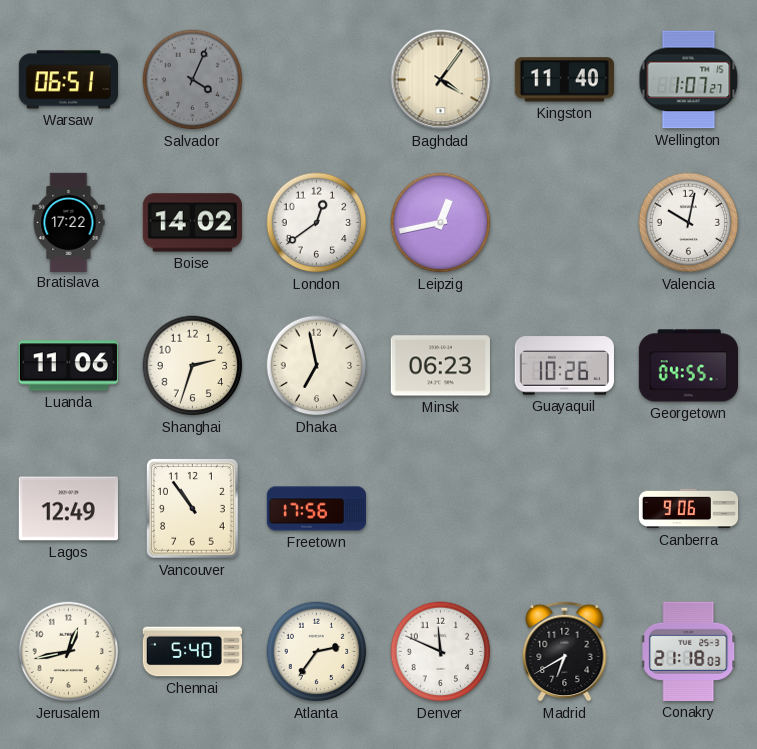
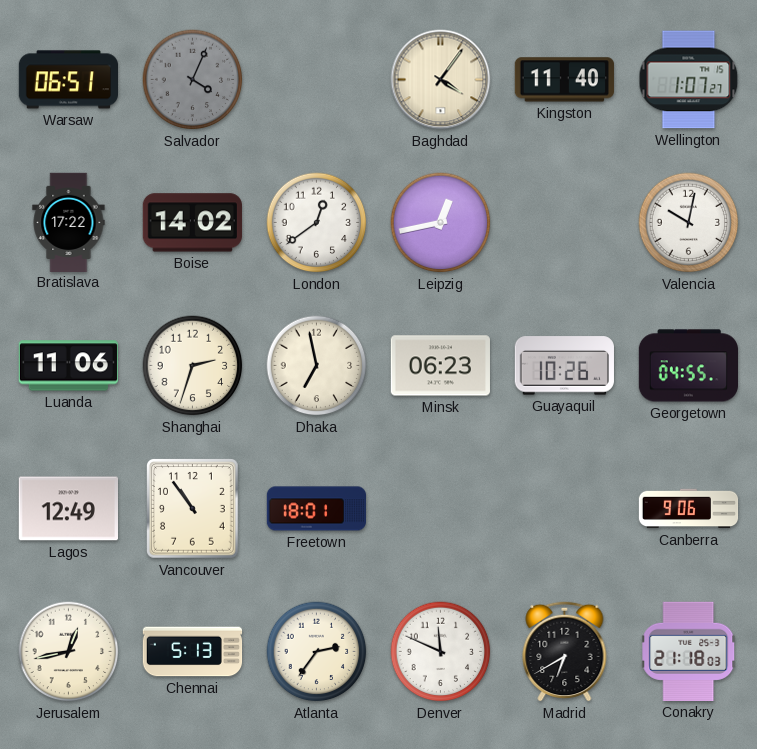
Freetown: 17:56 -> 18:01
Chennai: 5:40 -> 5:13
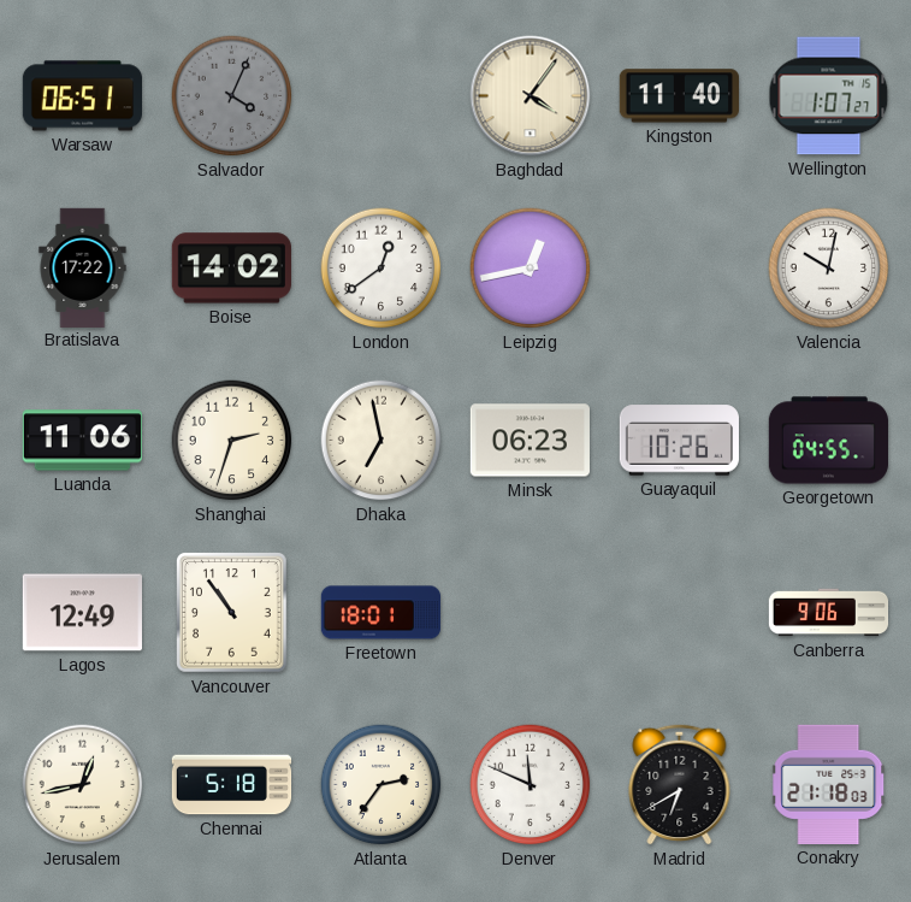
Chennai: 5:13 -> 5:18
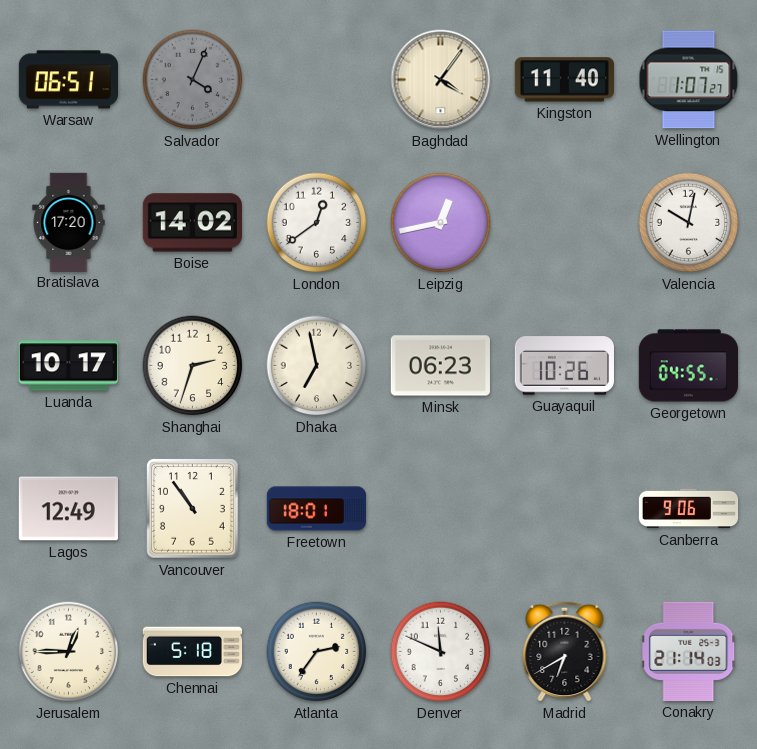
Bratislava: 17:22 -> 17:20
Luanda: 11:06 -> 10:17
Jerusalem: 12:43 -> 12:45
Conakry: 21:18 -> 21:14
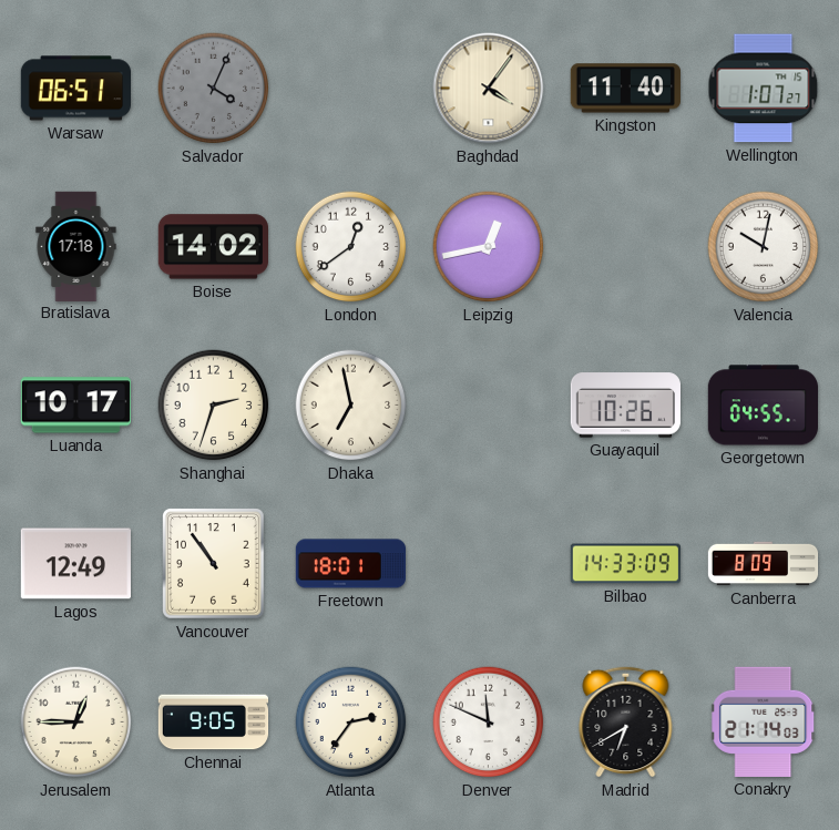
Bratislava: 17:20 -> 17:18
Minsk: 06:23 -> none
Bilbao: none -> 14:33
Canberra: 9:06 -> 8:09
Chennai: 5:18 -> 9:05
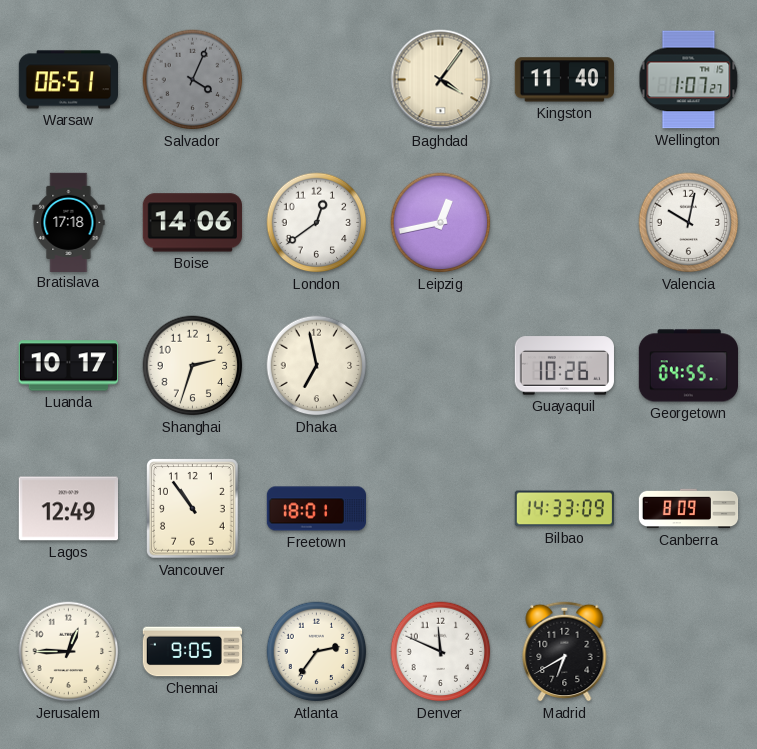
Boise: 14:02 -> 14:06
Conakry: 21:14 -> none
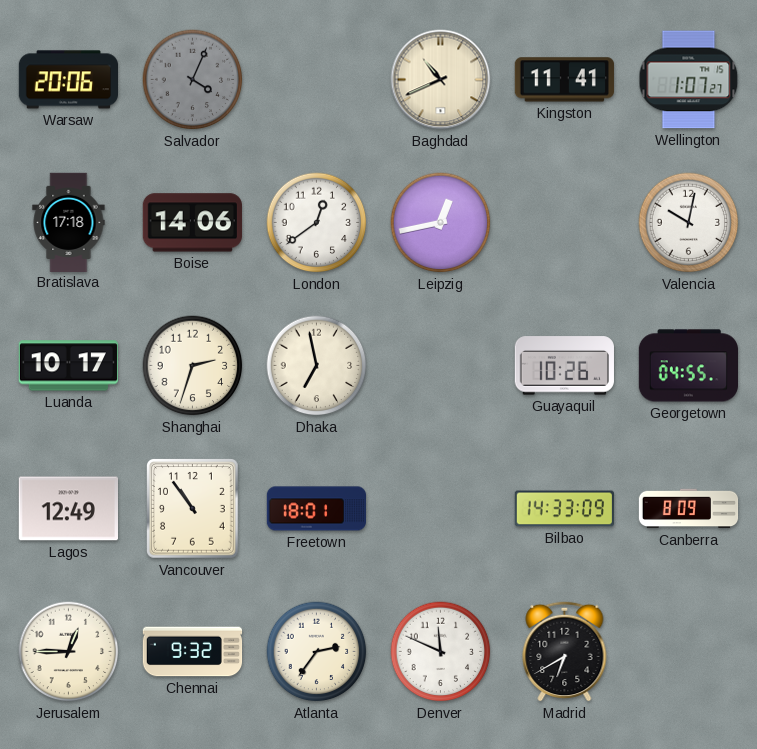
Warsaw: 06:51 -> 20:06
Baghdad: 4:06 -> 10:41
Kingston: 11:40 -> 11:41
Chennai: 9:05 -> 9:32
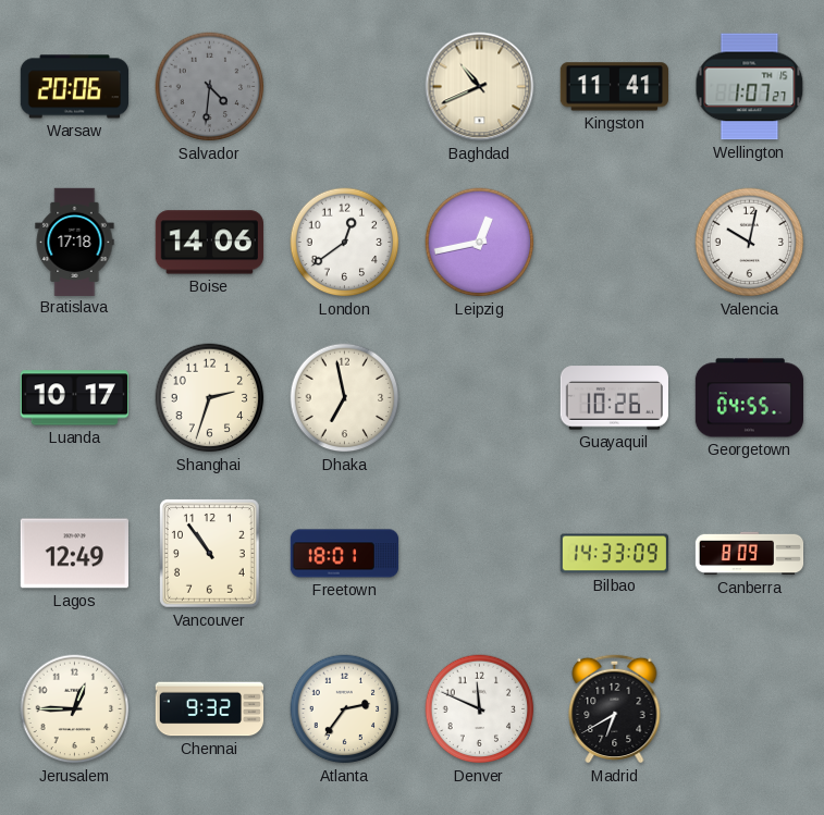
Salvador: 4:04 -> 4:31
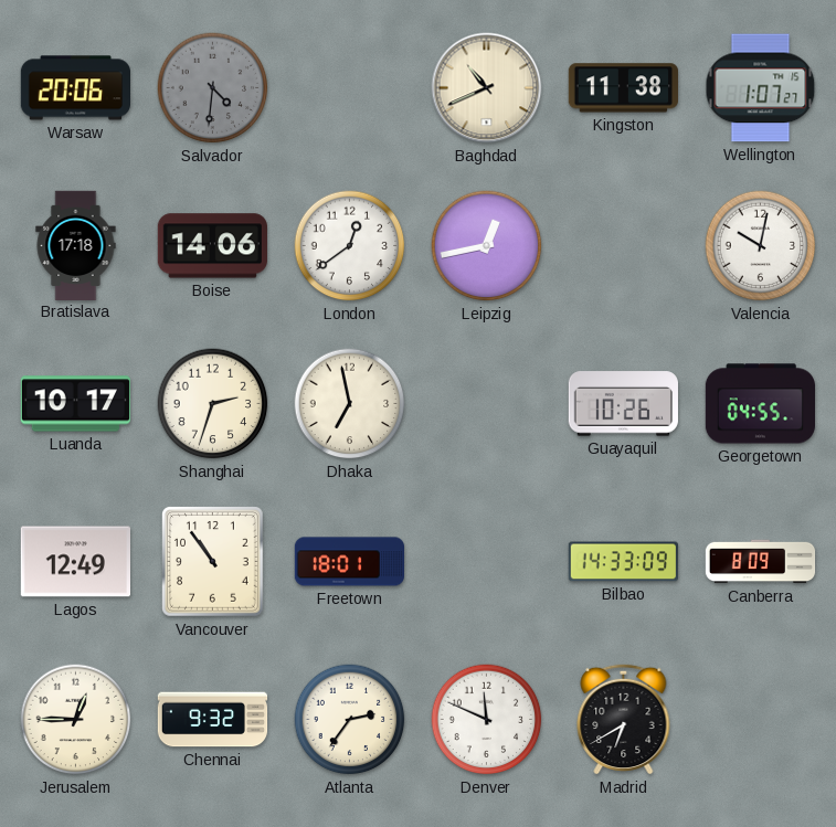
Kingston: 11:41 -> 11:38
